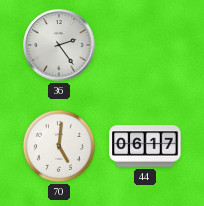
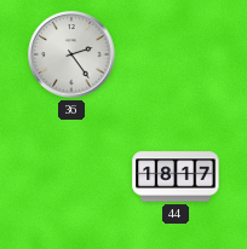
70: 5:01 -> none
44: 06:17 -> 18:17
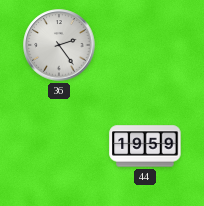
44: 18:17 -> 19:59
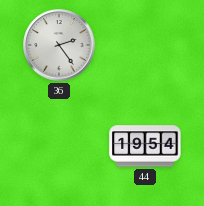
44: 19:59 -> 19:54
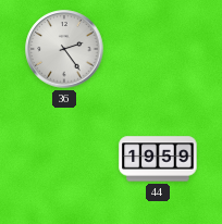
44: 19:54 -> 19:59
